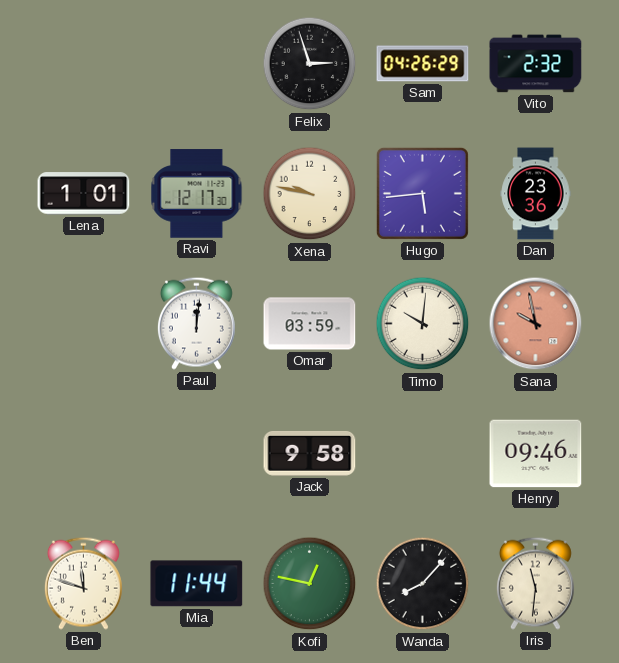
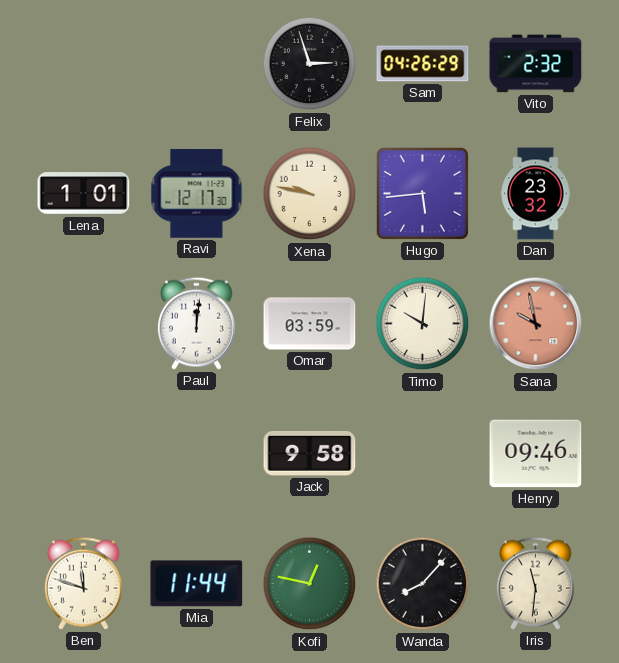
Dan: 23:36 -> 23:32
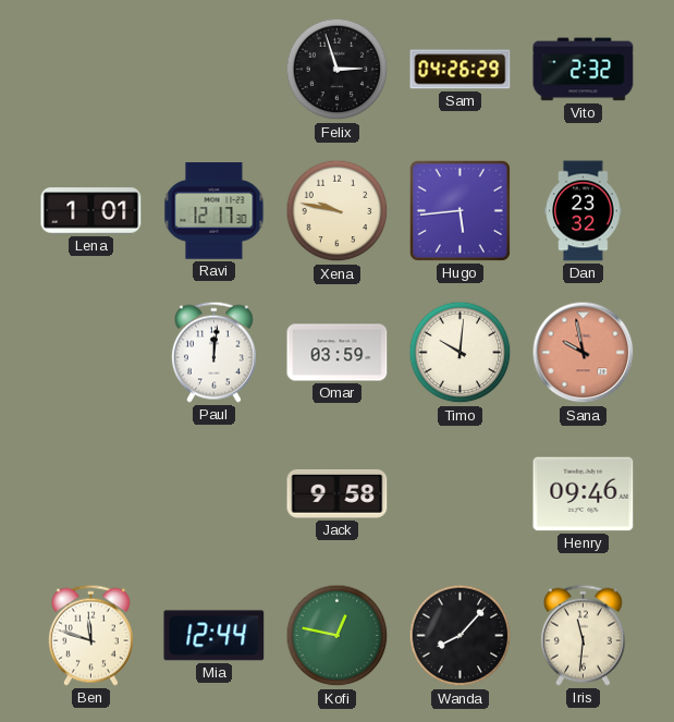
Mia: 11:44 -> 12:44
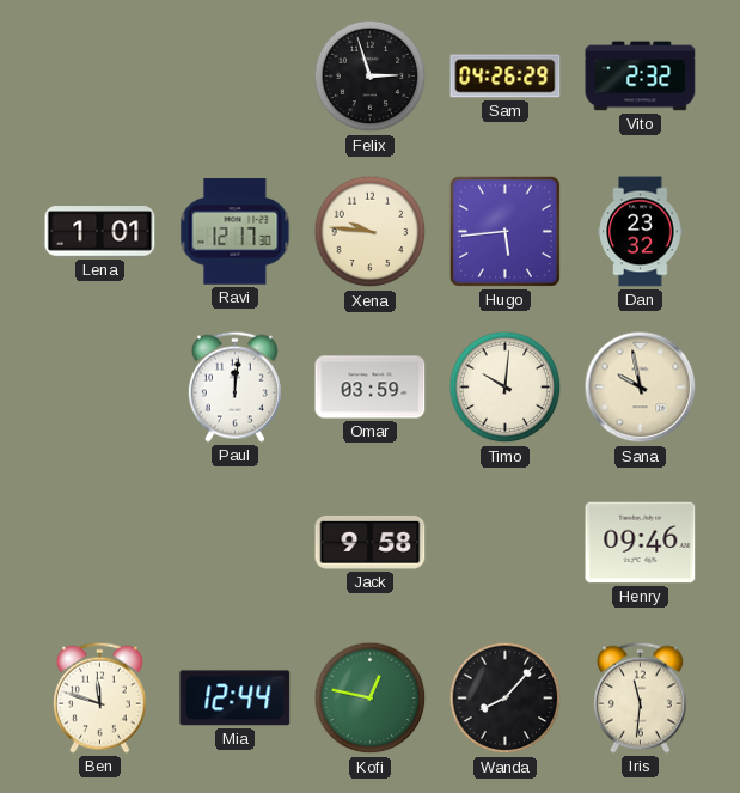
Xena: 9:47 -> 9:46
Sana dial: salmon -> cream
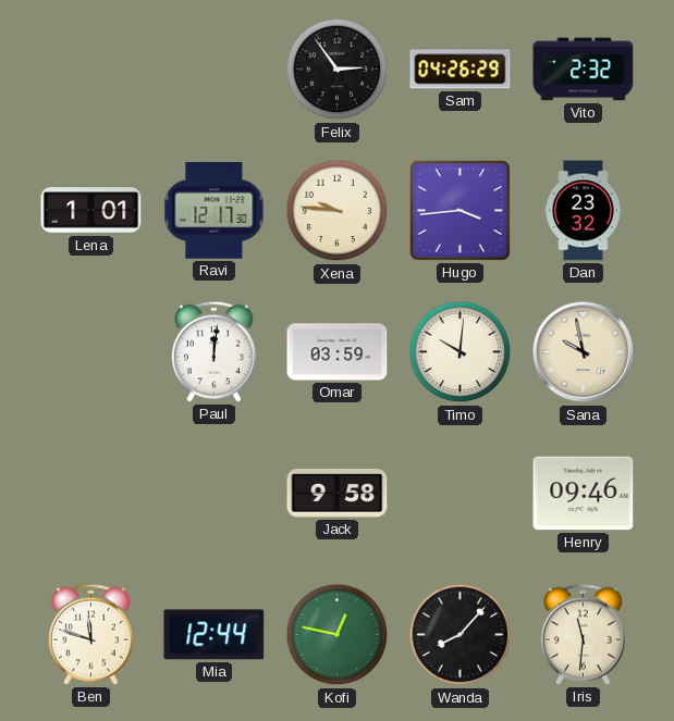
Felix: 2:57 -> 2:54
Hugo: 5:44 -> 3:44
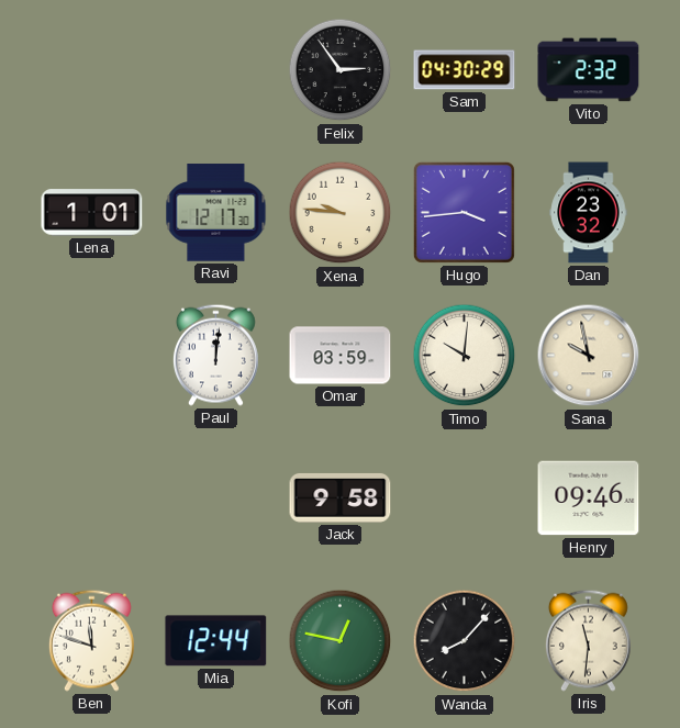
Sam: 04:26 -> 04:30
